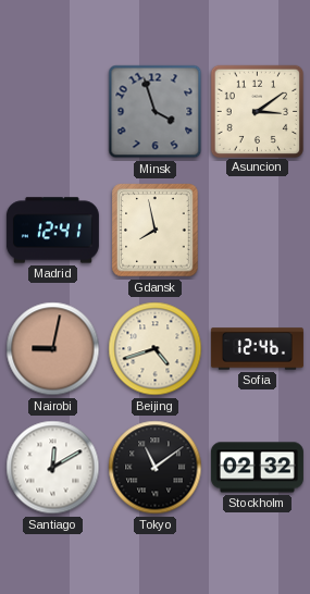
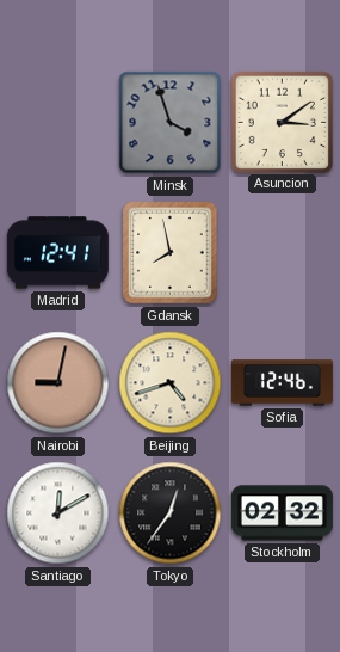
Tokyo: 11:09 -> 12:36
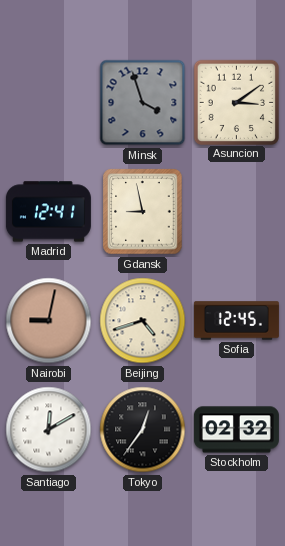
Gdansk: 7:58 -> 8:58
Sofia: 12:46 -> 12:45
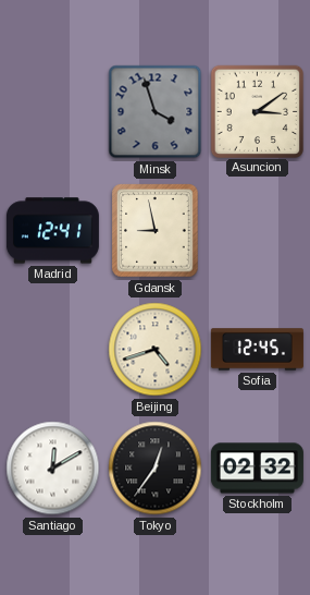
Nairobi: 9:02 -> none
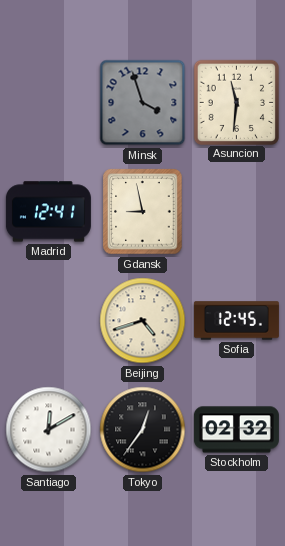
Asuncion: 3:09 -> 11:31
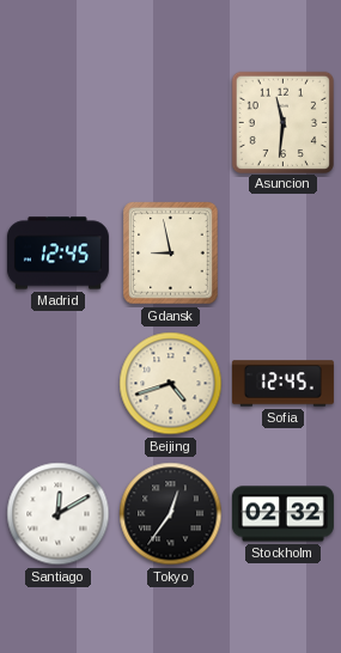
Minsk: 3:57 -> none
Madrid: 12:41 -> 12:45
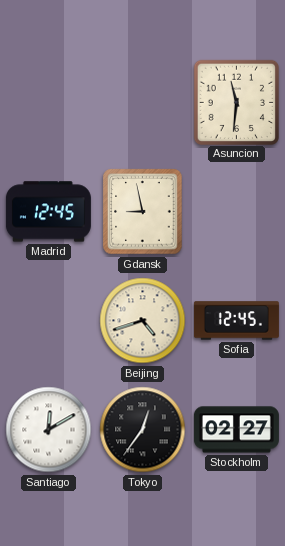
Stockholm: 02:32 -> 02:27
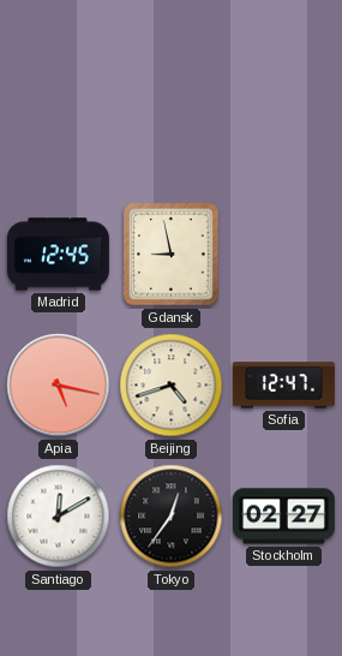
Asuncion: 11:31 -> none
Apia: none -> 5:17
Sofia: 12:45 -> 12:47
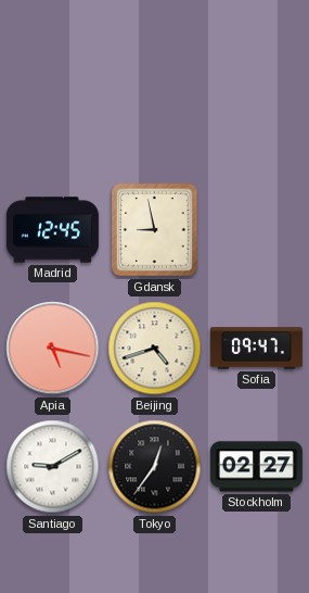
Sofia: 12:47 -> 09:47
Santiago: 12:10 -> 9:10
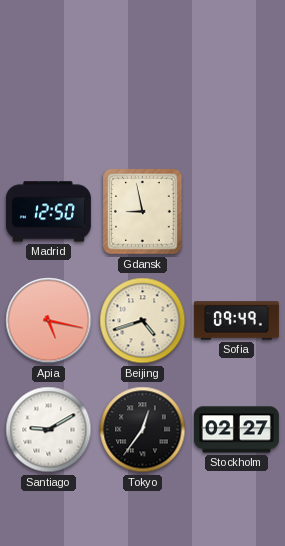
Madrid: 12:45 -> 12:50
Sofia: 09:47 -> 09:49
